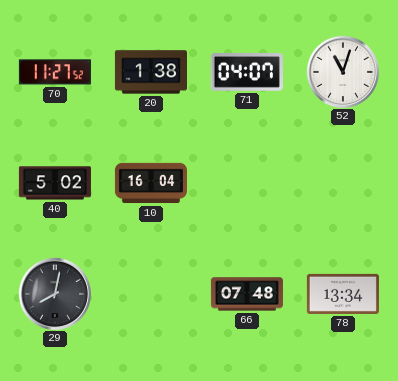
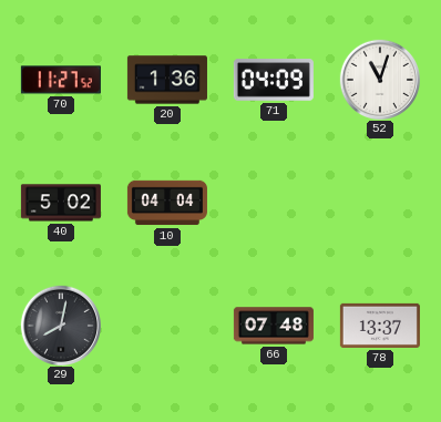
20: 1:38 -> 1:36
71: 04:07 -> 04:09
10: 16:04 -> 04:04
78: 13:34 -> 13:37
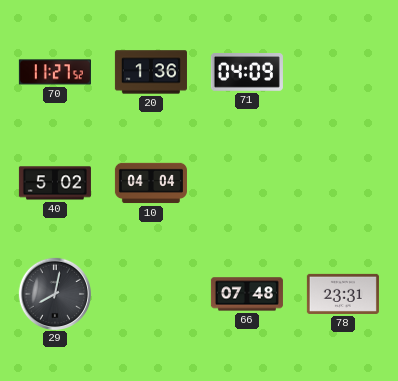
52: 11:03 -> none
78: 13:37 -> 23:31
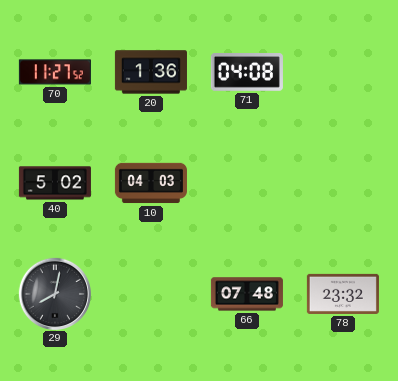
71: 04:09 -> 04:08
10: 04:04 -> 04:03
78: 23:31 -> 23:32
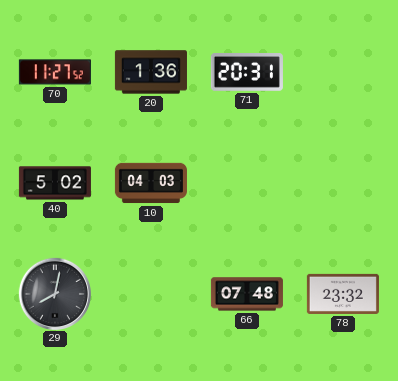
71: 04:08 -> 20:31
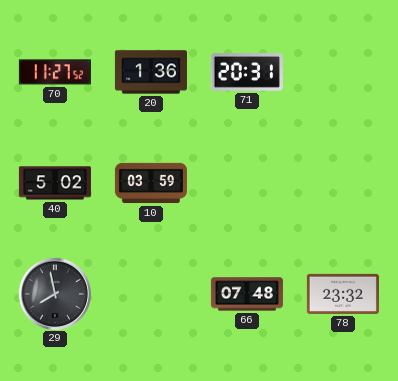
10: 04:03 -> 03:59
29: 8:02 -> 7:58
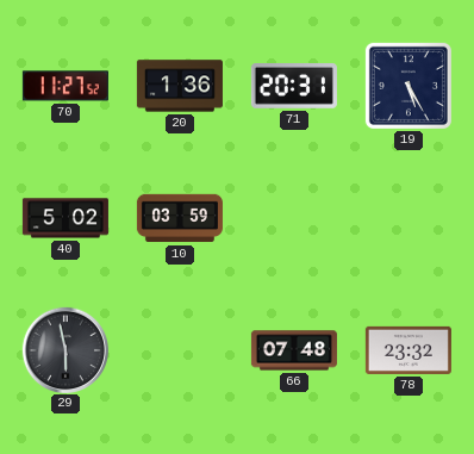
19: none -> 5:25
29: 7:58 -> 5:58
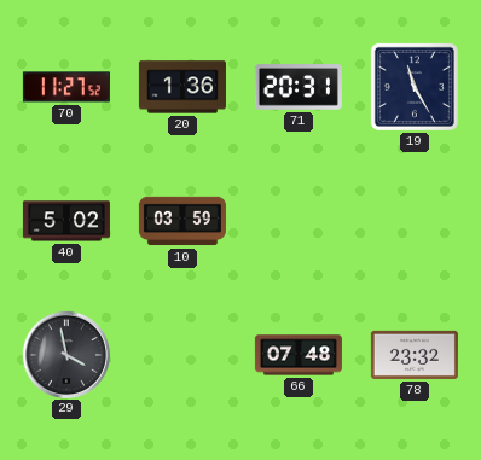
19: 5:25 -> 11:25
29: 5:58 -> 3:58
